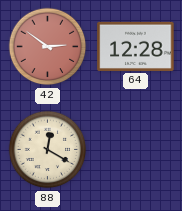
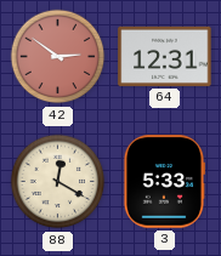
64: 12:28 -> 12:31
3: none -> 5:33
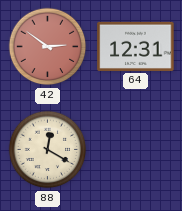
3: 5:33 -> none
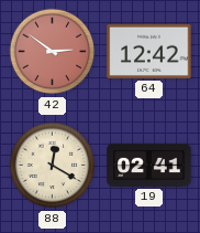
64: 12:31 -> 12:42
19: none -> 02:41
